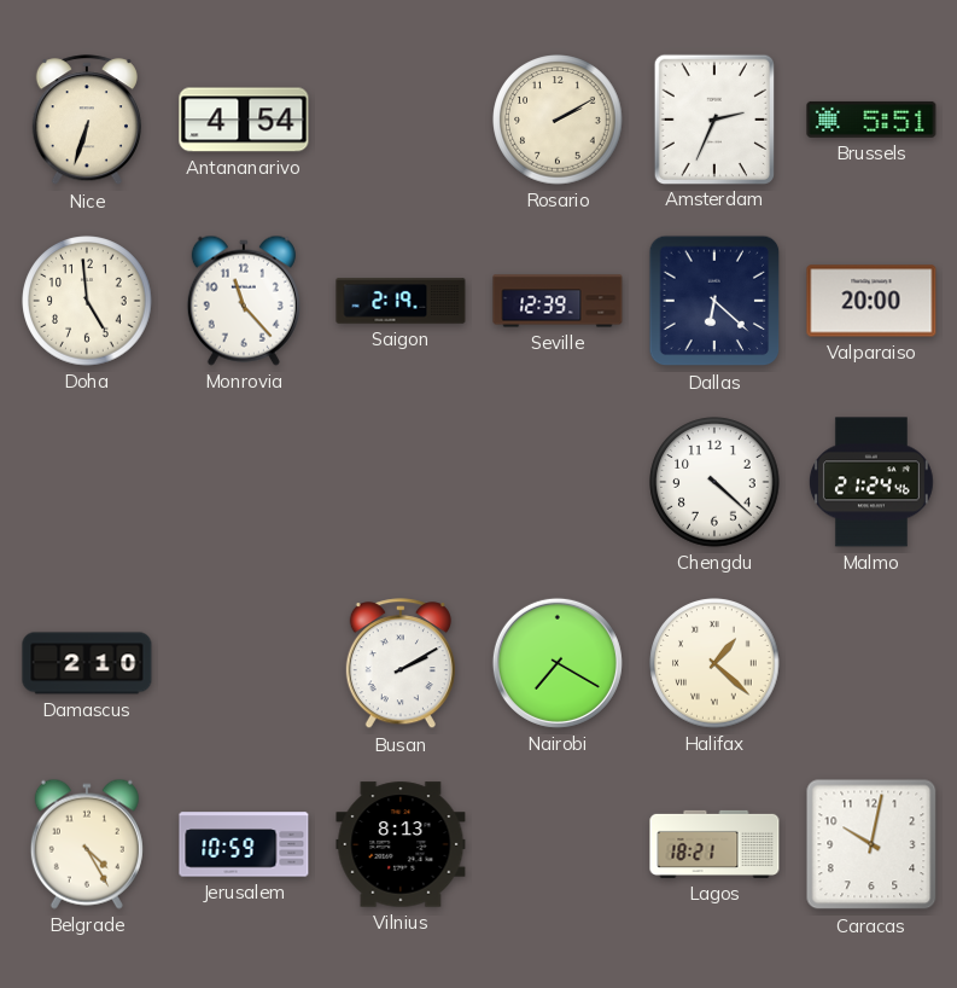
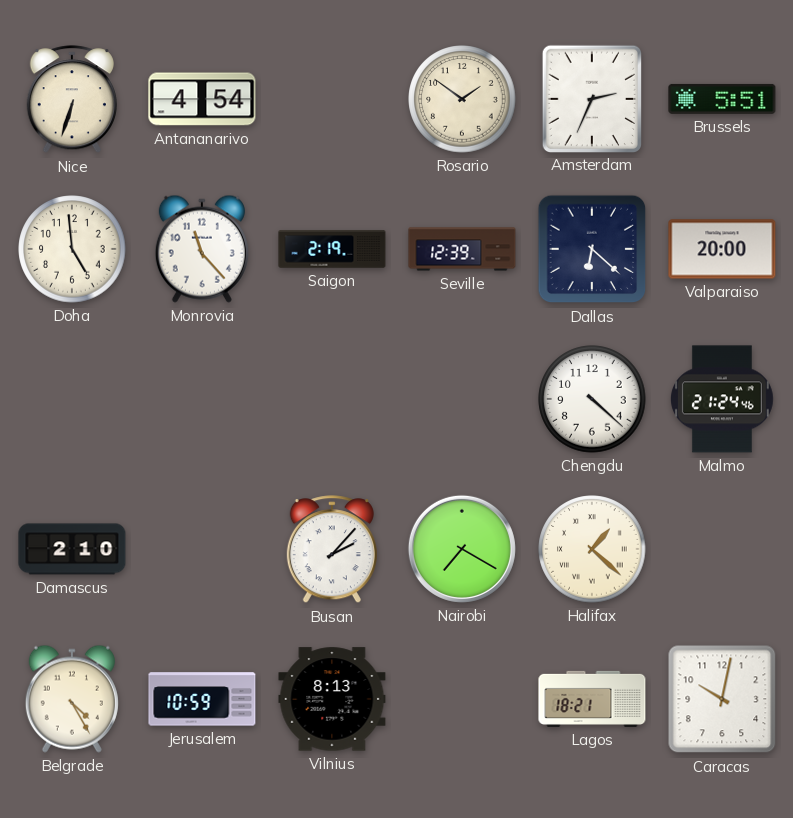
Rosario: 2:10 -> 1:51
Busan: 2:10 -> 2:07
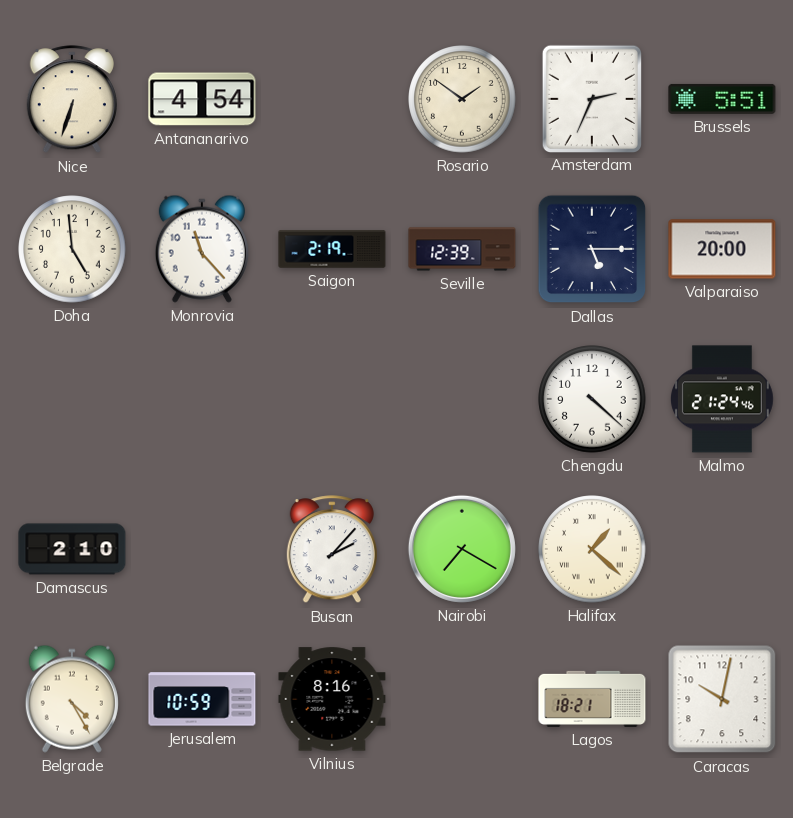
Dallas: 6:22 -> 5:15
Vilnius: 8:13 -> 8:16
